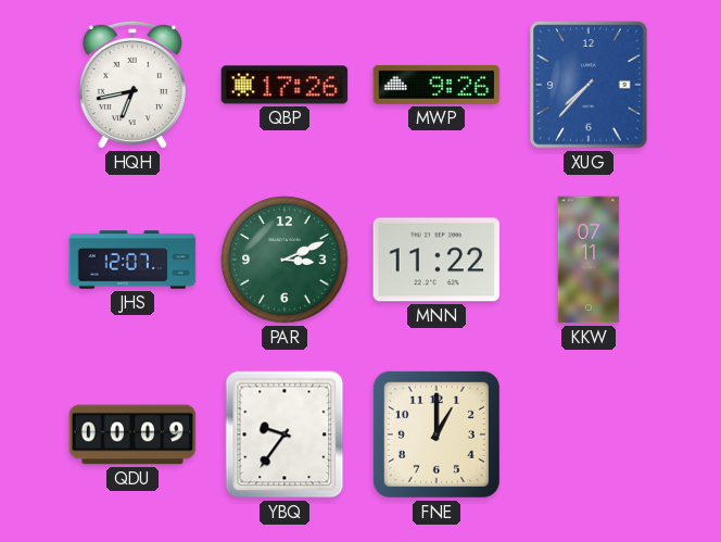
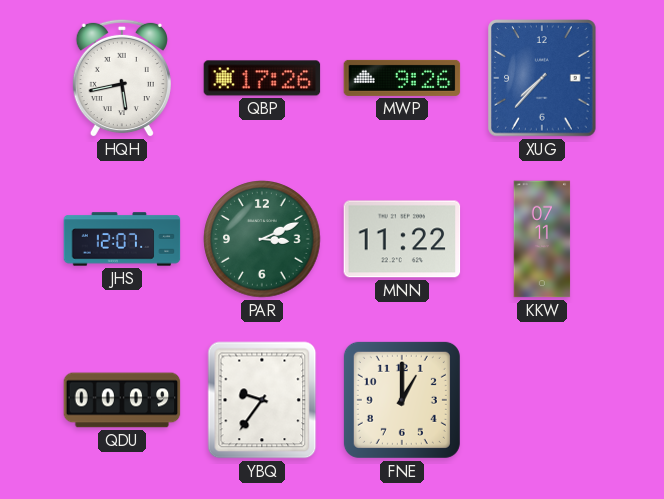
HQH: 6:43 -> 5:43
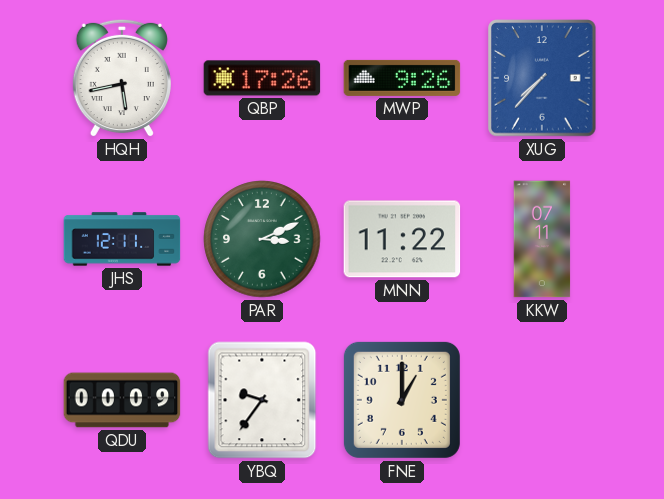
JHS: 12:07 -> 12:11
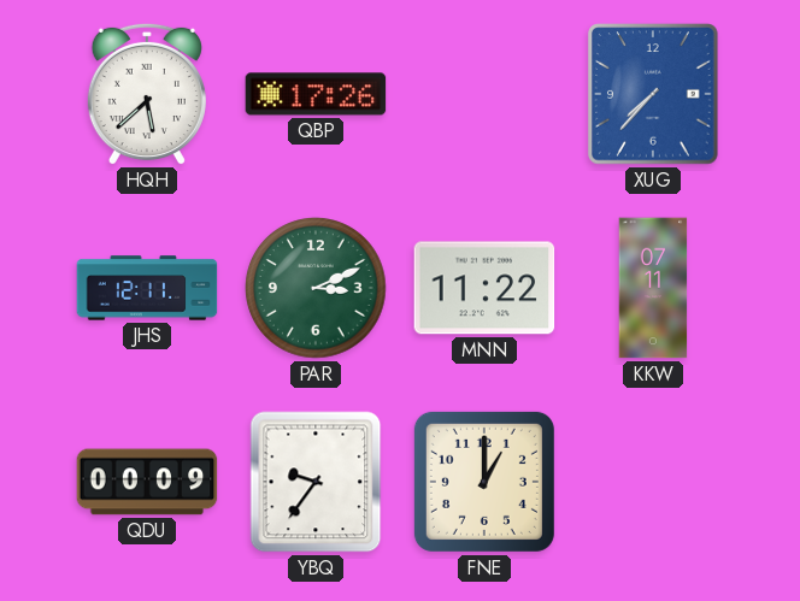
HQH: 5:43 -> 5:38
MWP: 9:26 -> none
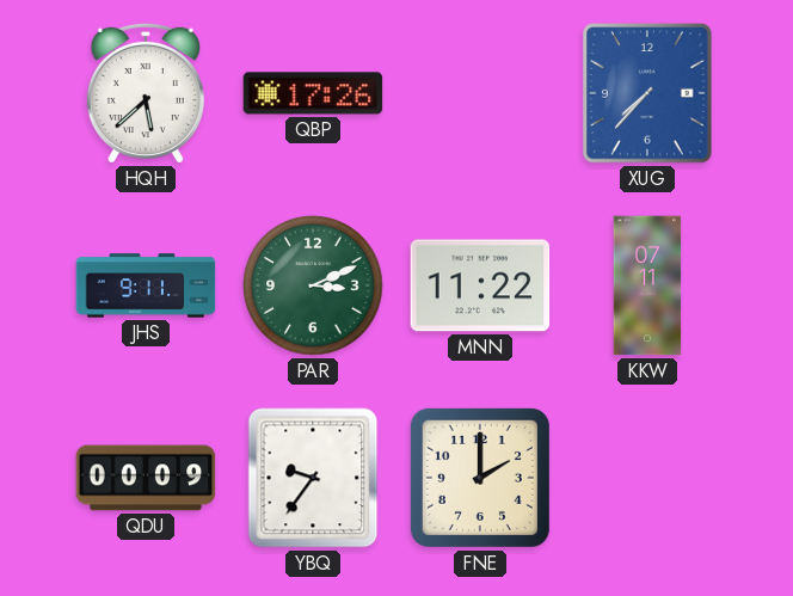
JHS: 12:11 -> 9:11
FNE: 1:00 -> 2:00
